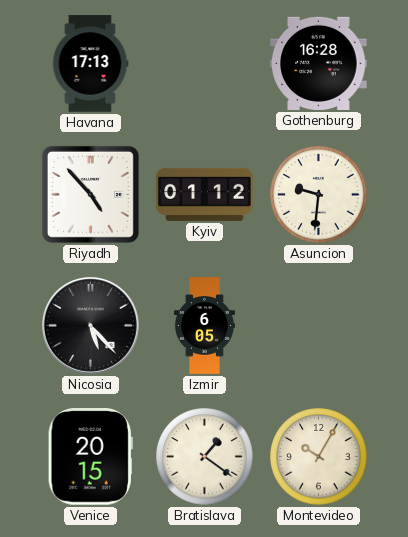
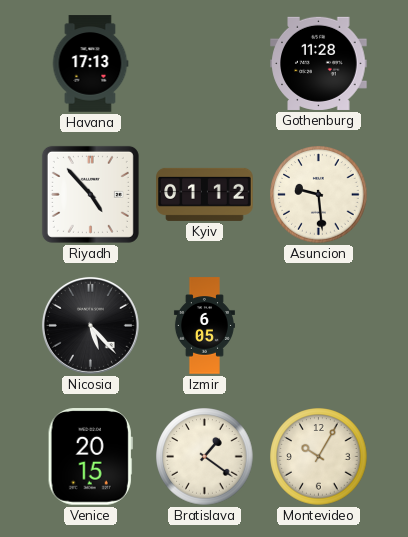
Gothenburg: 16:28 -> 11:28
Asuncion: 9:31 -> 9:29
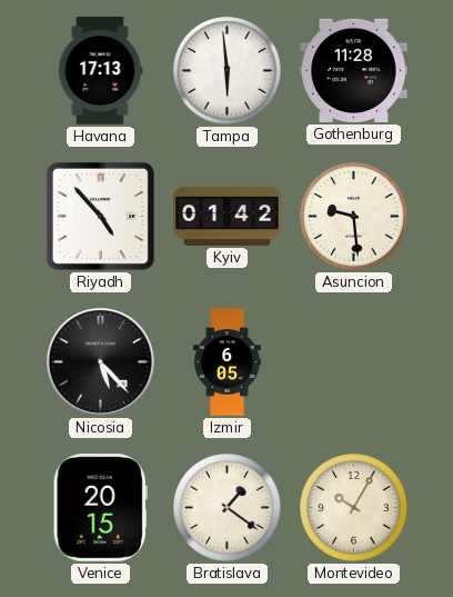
Tampa: none -> 5:59
Kyiv: 01:12 -> 01:42
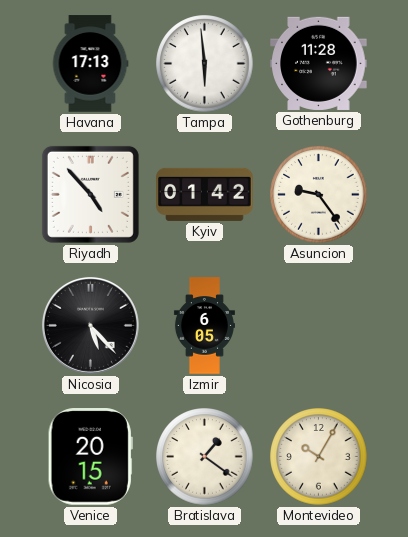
Asuncion: 9:29 -> 9:24
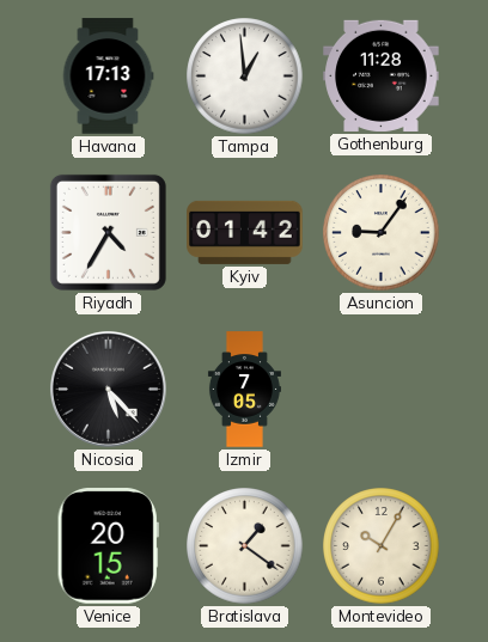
Tampa: 5:59 -> 12:59
Riyadh: 4:53 -> 4:35
Asuncion: 9:24 -> 9:06
Izmir: 6:05 -> 7:05
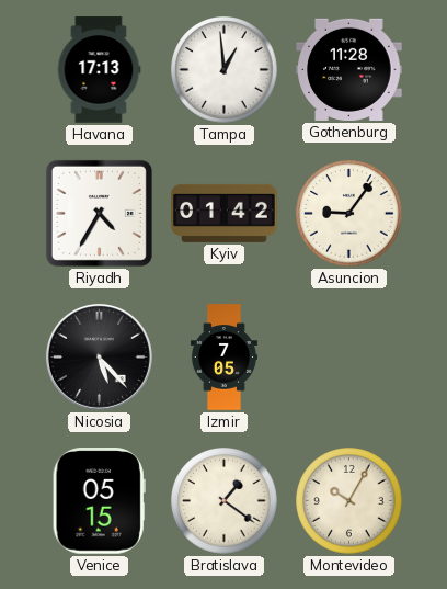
Venice: 20:15 -> 05:15
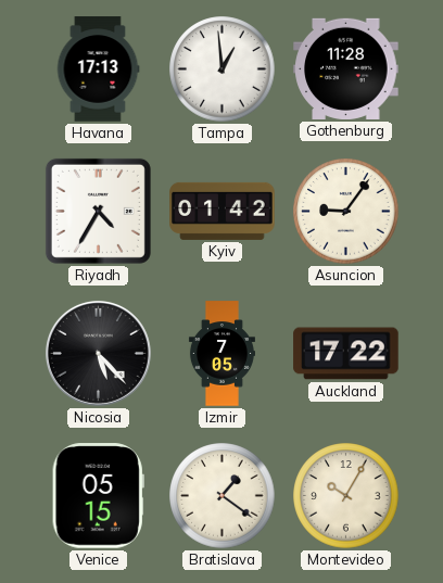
Auckland: none -> 17:22
